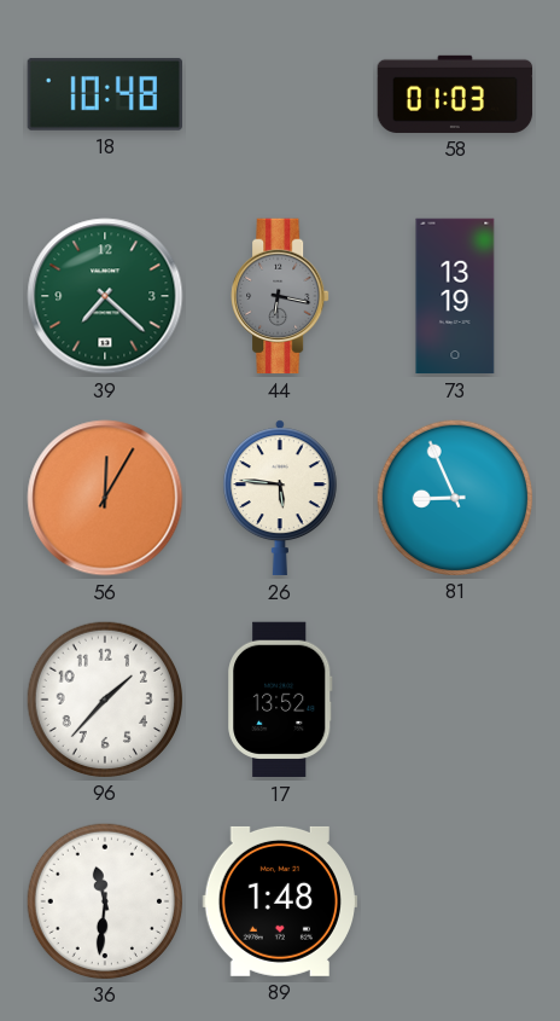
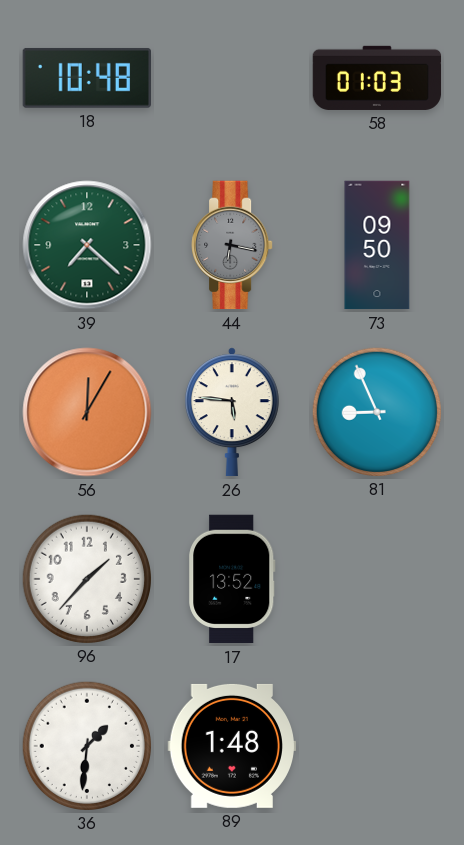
73: 13:19 -> 09:50
36: 11:31 -> 1:31
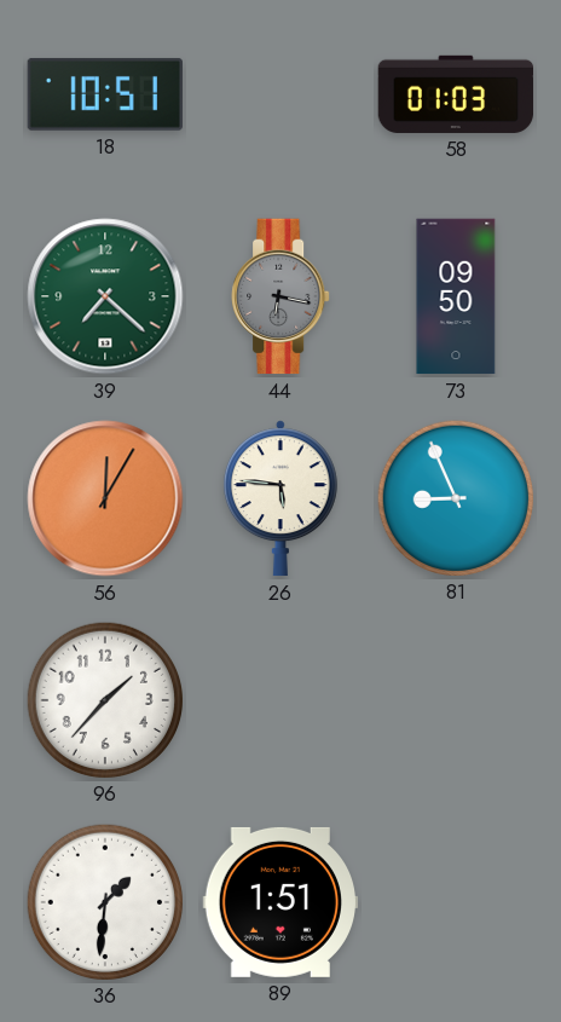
18: 10:48 -> 10:51
17: 13:52 -> none
89: 1:48 -> 1:51
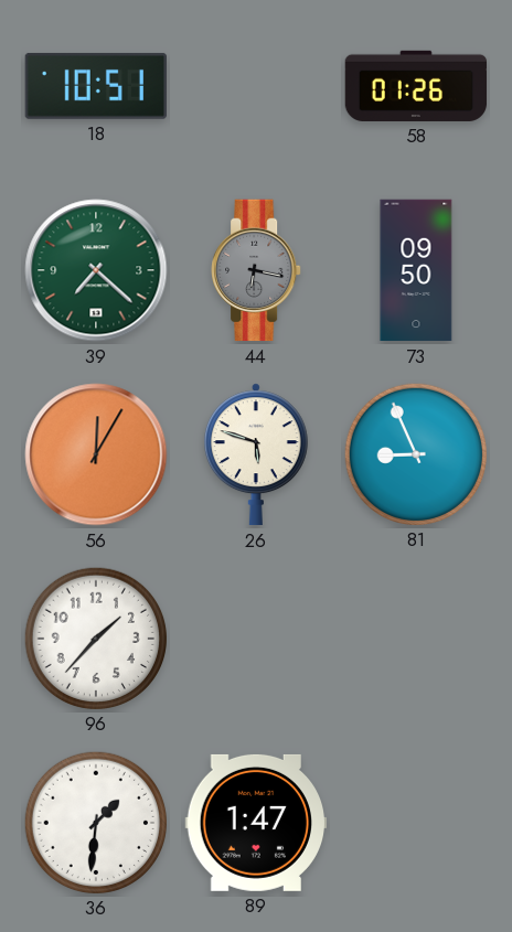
58: 01:03 -> 01:26
26: 5:46 -> 5:48
89: 1:51 -> 1:47
